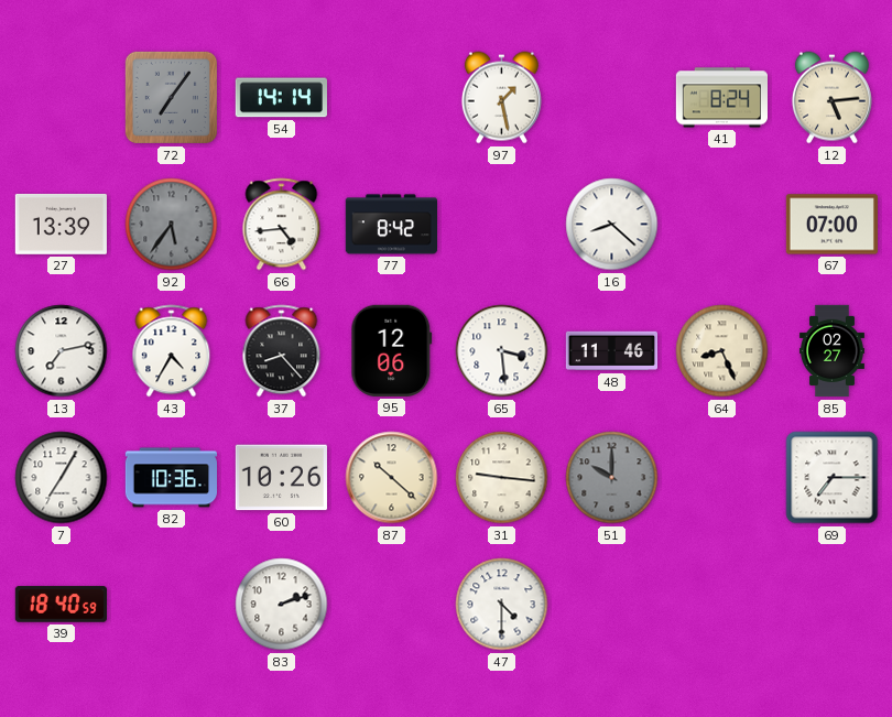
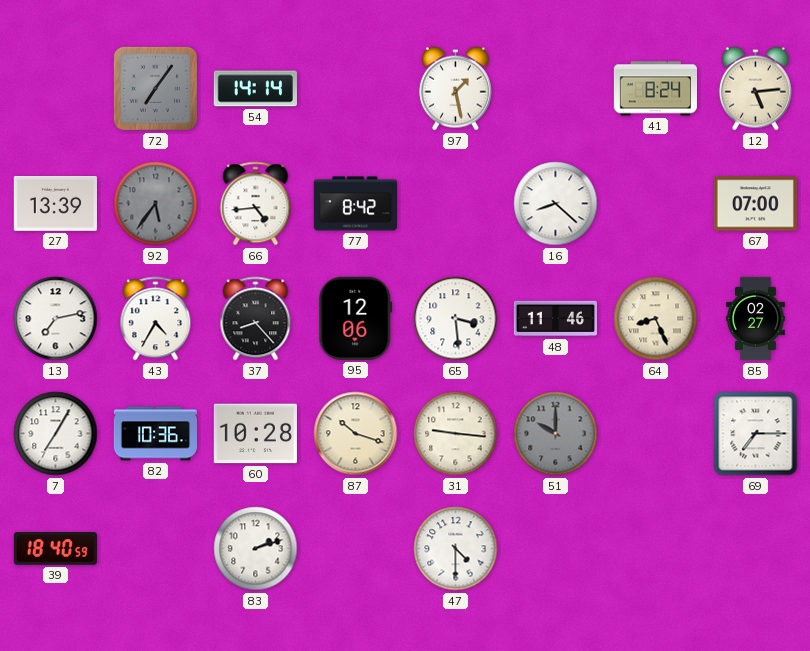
60: 10:26 -> 10:28
87: 10:22 -> 10:18
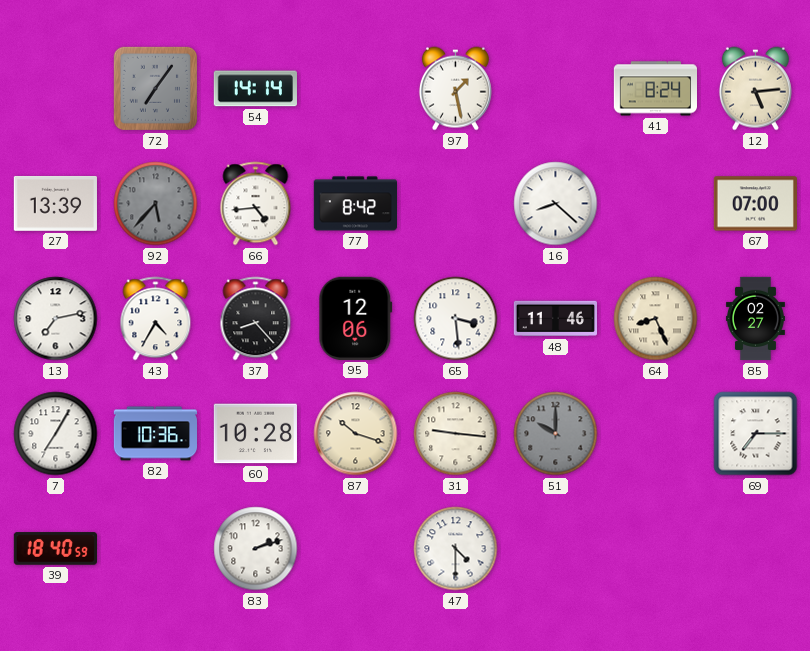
92: 5:36 -> 5:37
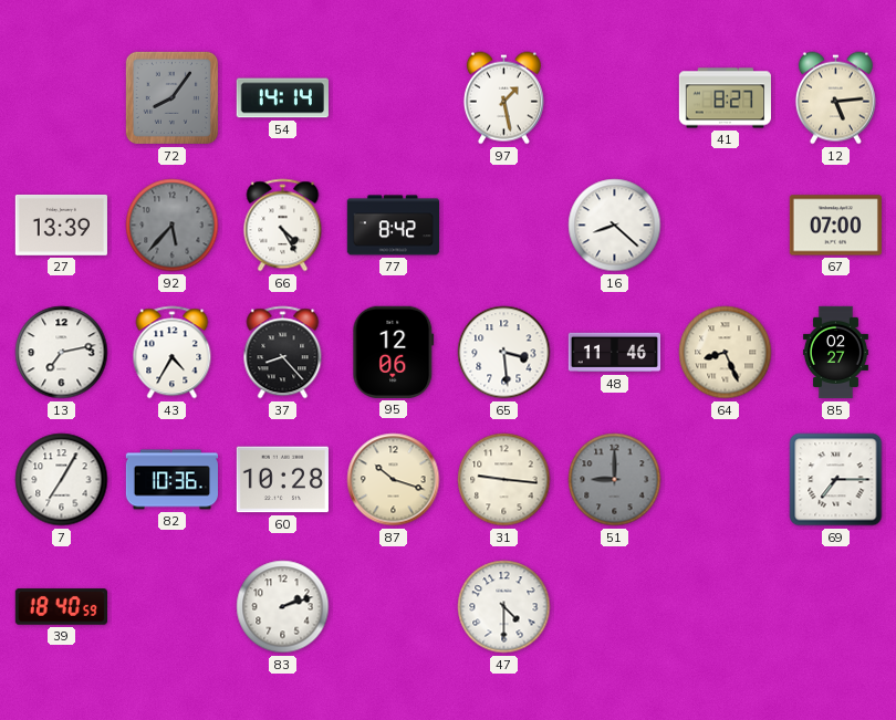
72: 7:06 -> 8:06
41: 8:24 -> 8:27
66: 4:44 -> 4:25
51: 10:00 -> 9:00
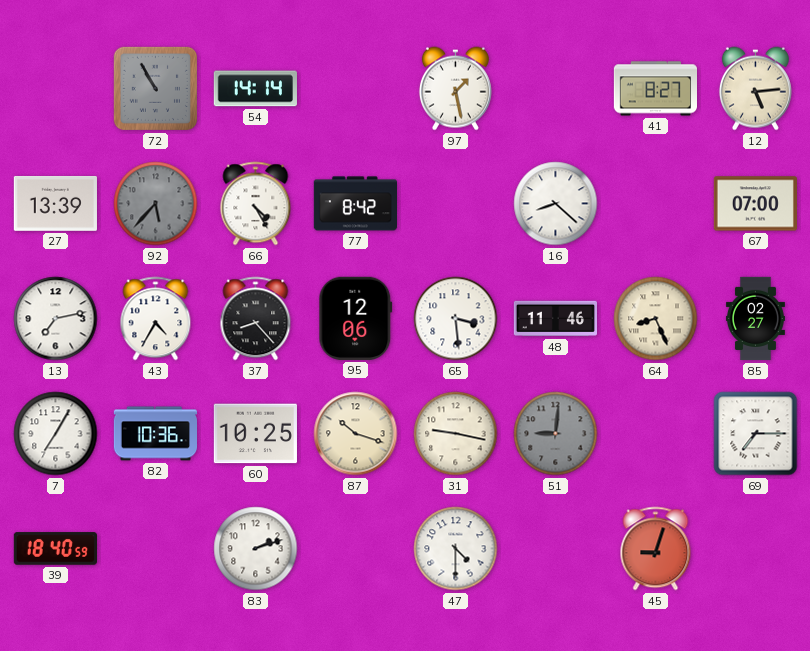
72: 8:06 -> 10:55
60: 10:28 -> 10:25
31: 9:16 -> 9:17
51: 9:00 -> 9:01
45: none -> 9:03
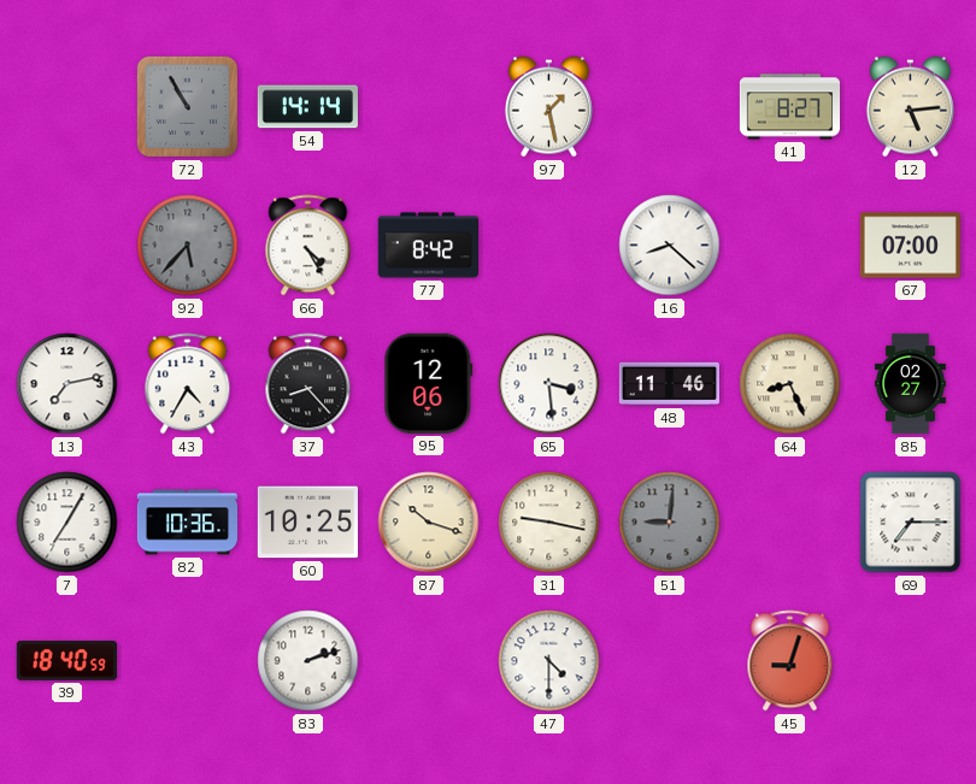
27: 13:39 -> none
